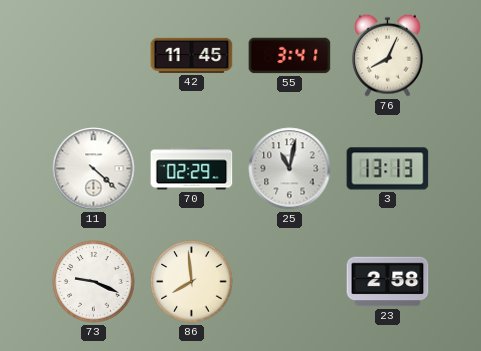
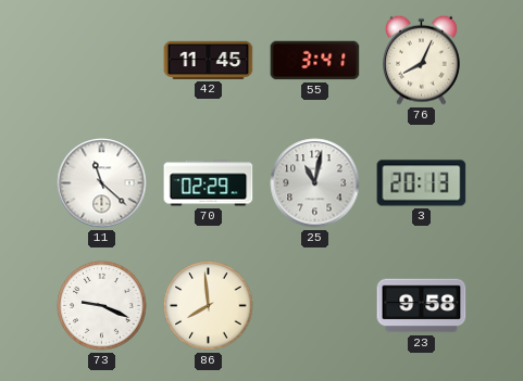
11: 4:22 -> 11:22
3: 13:13 -> 20:13
23: 2:58 -> 9:58
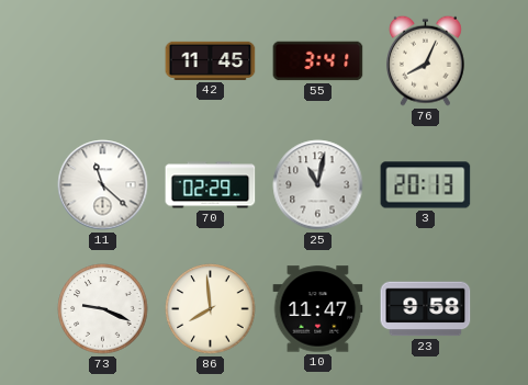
10: none -> 11:47
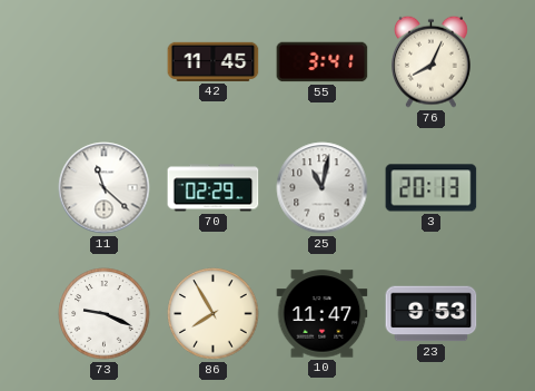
86: 7:59 -> 7:55
23: 9:58 -> 9:53
